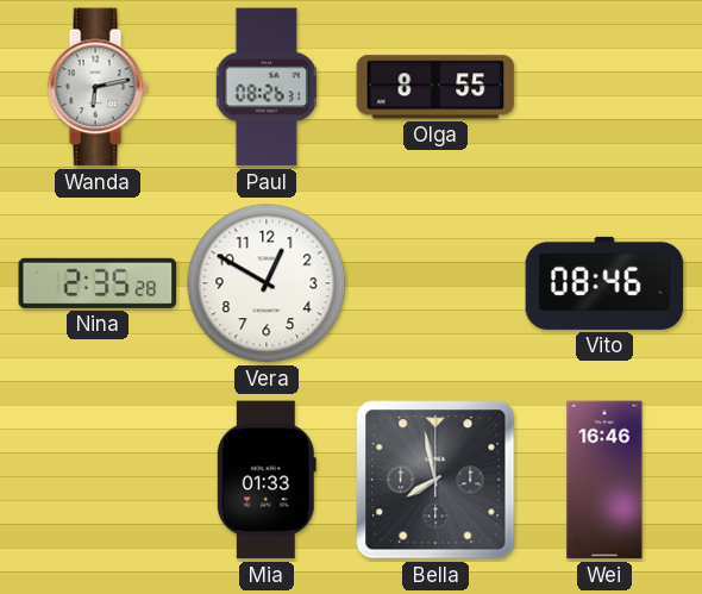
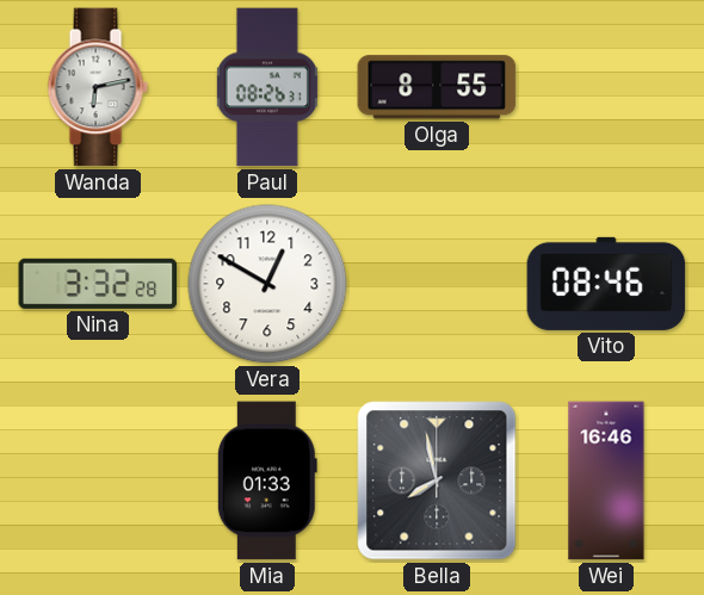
Nina: 2:35 -> 3:32
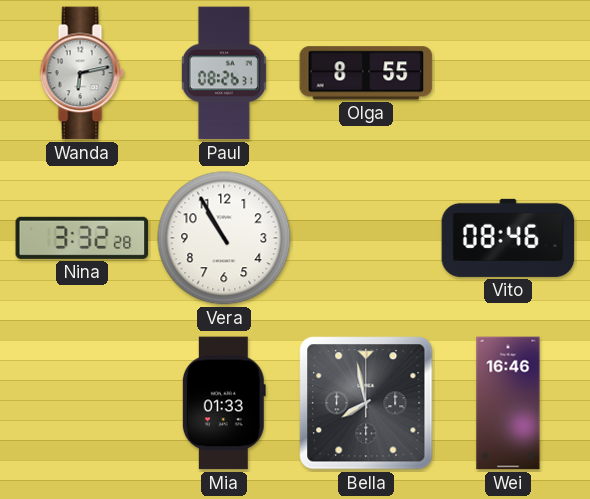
Vera: 12:50 -> 10:55
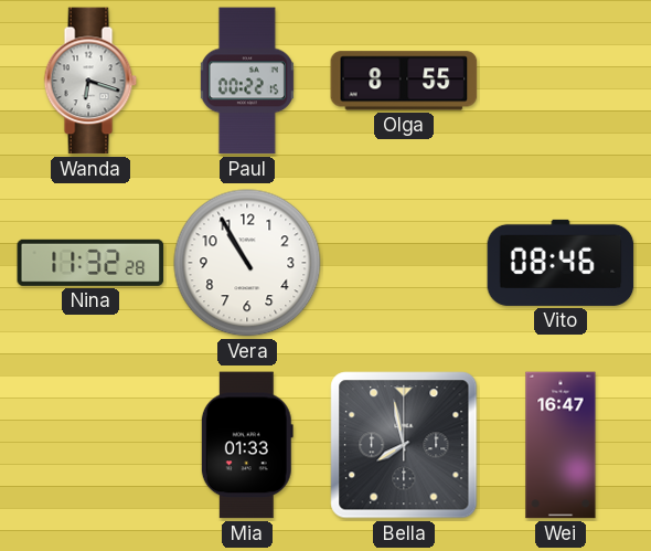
Wanda: 6:13 -> 6:18
Paul: 08:26 -> 00:22
Nina: 3:32 -> 11:32
Wei: 16:46 -> 16:47
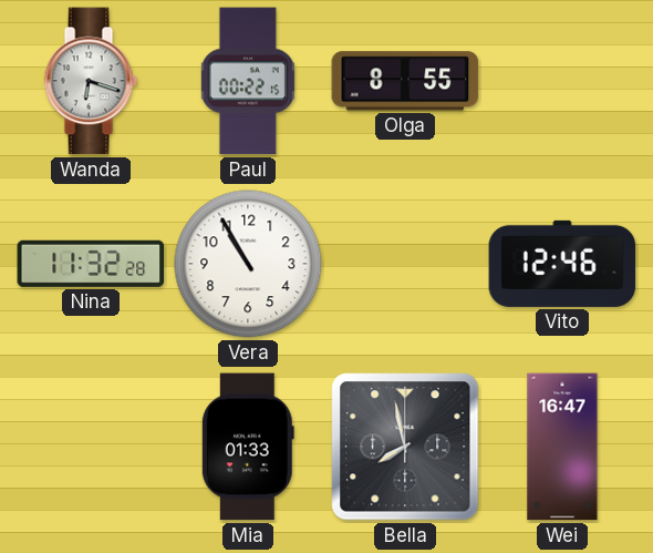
Vito: 08:46 -> 12:46
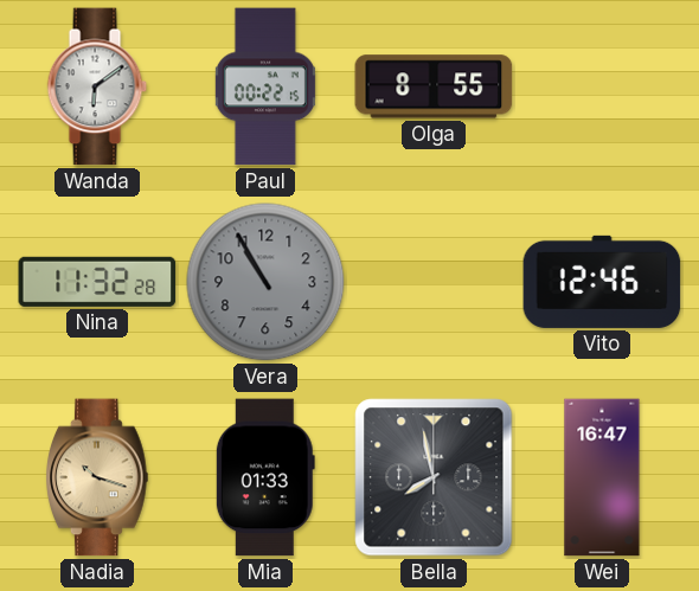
Wanda: 6:18 -> 6:09
Vera dial: white -> grey
Nadia: none -> 10:18
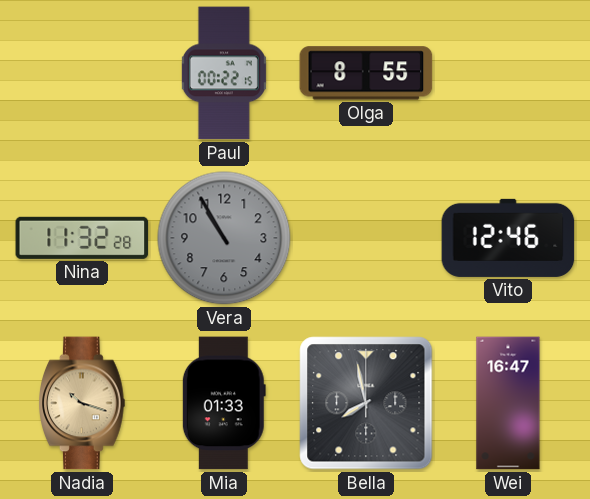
Wanda: 6:09 -> none
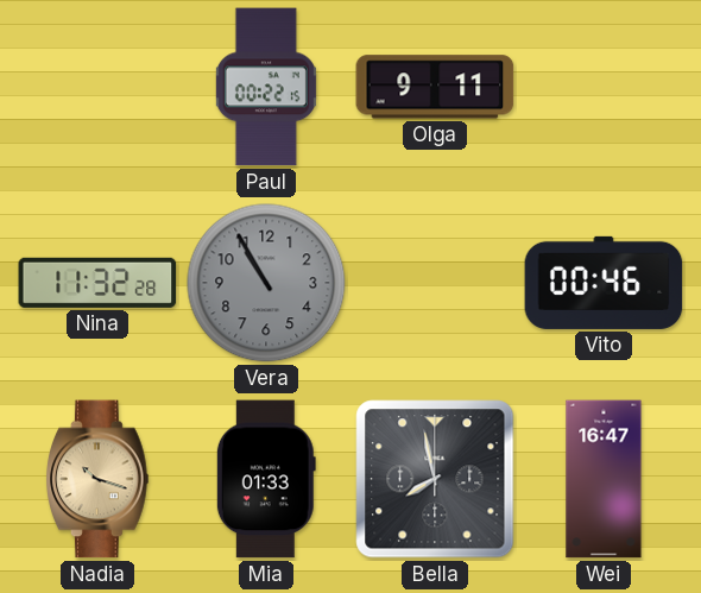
Olga: 8:55 -> 9:11
Vito: 12:46 -> 00:46
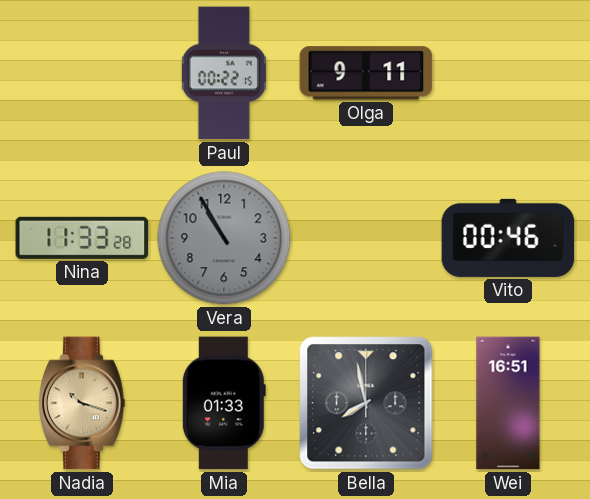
Nina: 11:32 -> 11:33
Wei: 16:47 -> 16:51
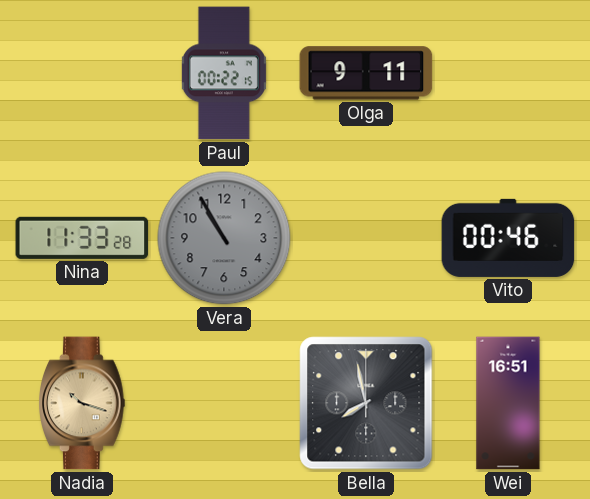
Mia: 01:33 -> none
